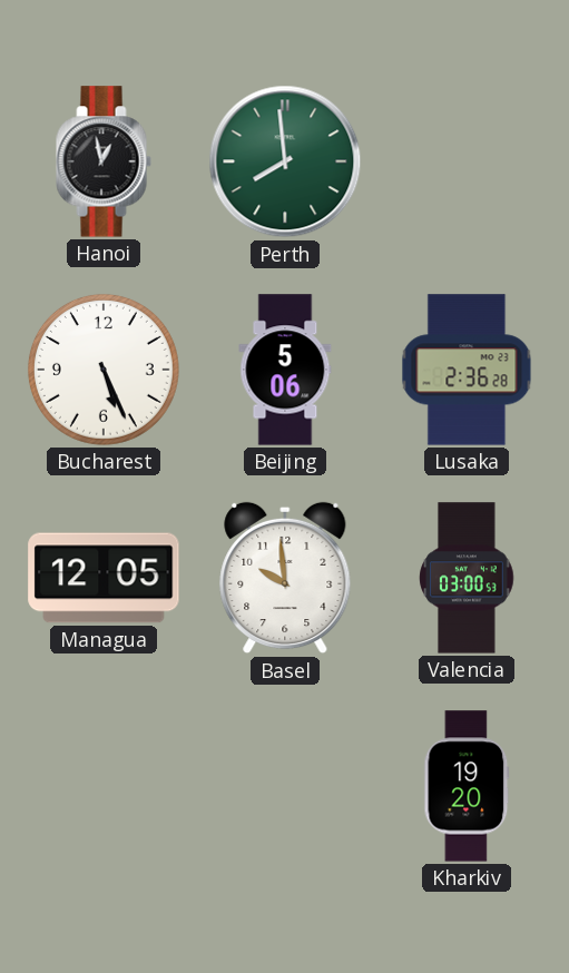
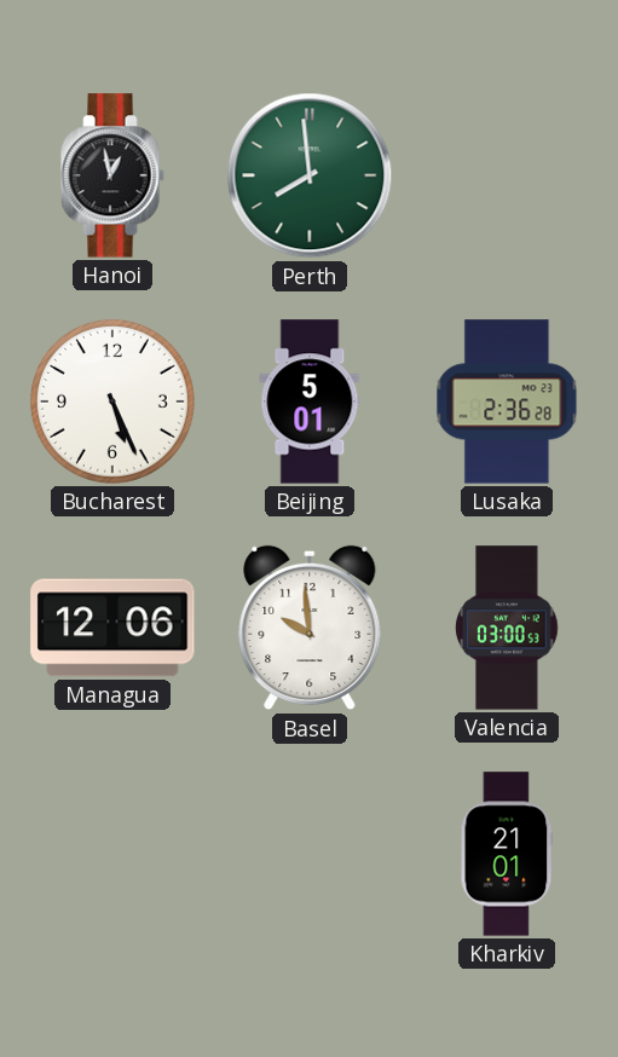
Beijing: 5:06 -> 5:01
Managua: 12:05 -> 12:06
Kharkiv: 19:20 -> 21:01
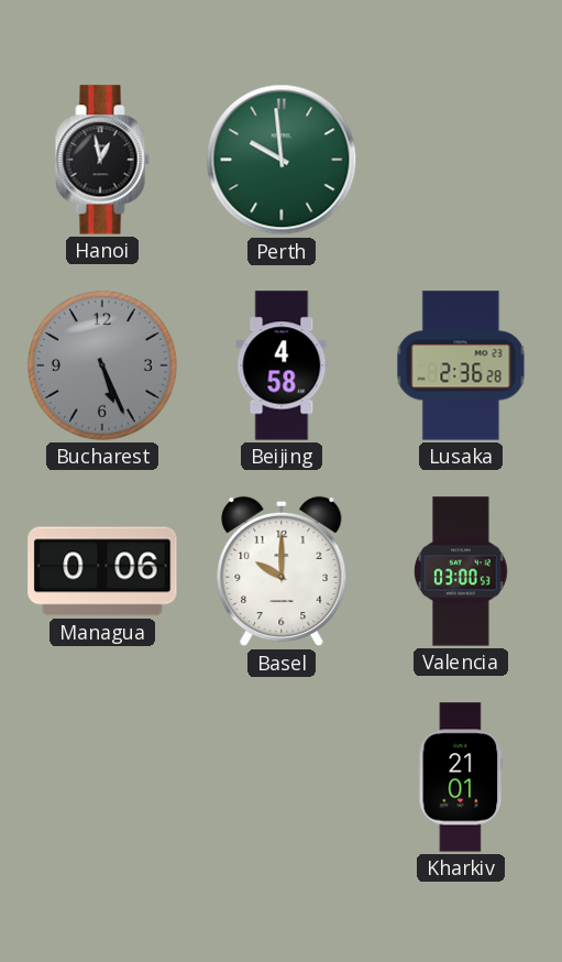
Perth: 7:59 -> 9:59
Bucharest dial: white -> grey
Beijing: 5:01 -> 4:58
Managua: 12:06 -> 0:06
Basel: 9:59 -> 10:00
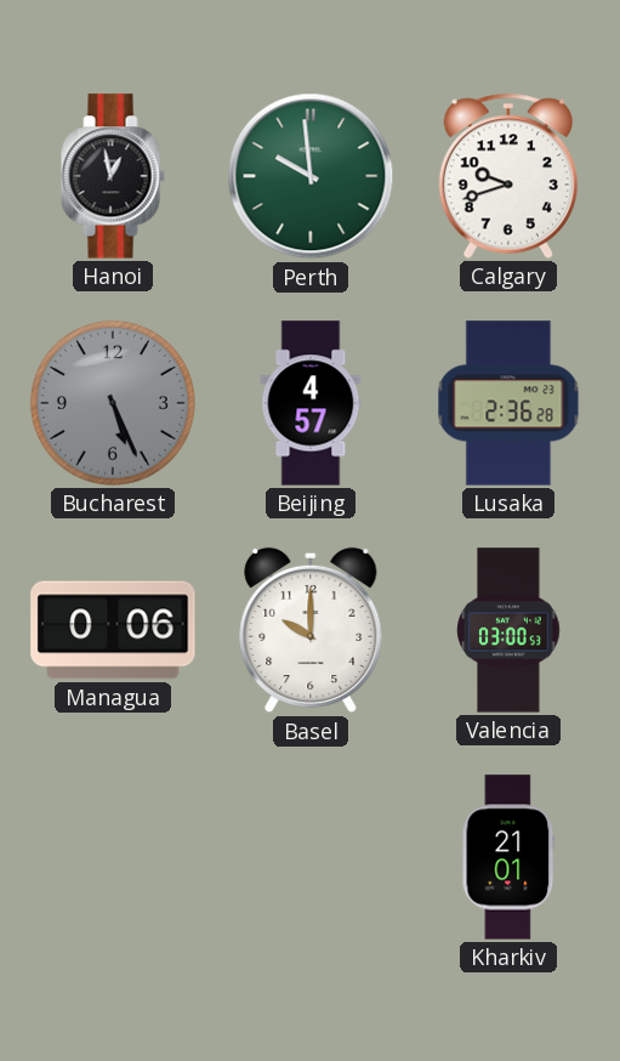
Calgary: none -> 9:42
Beijing: 4:58 -> 4:57
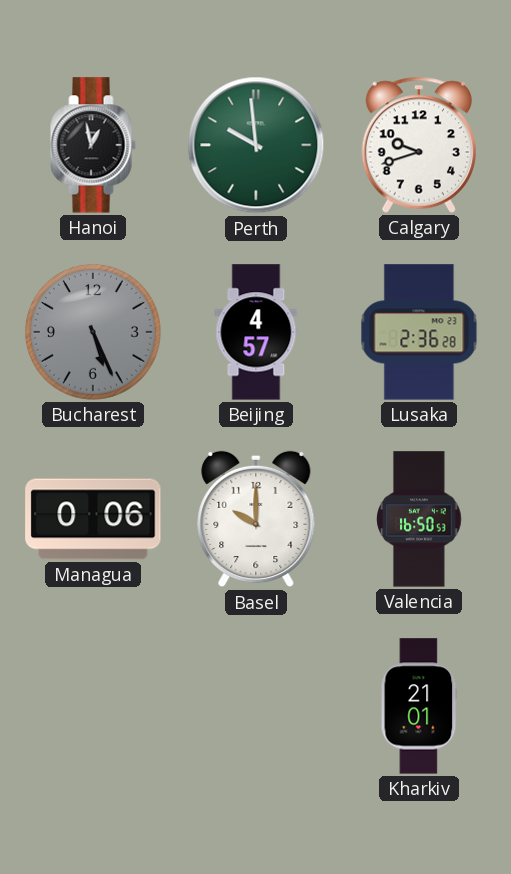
Valencia: 03:00 -> 16:50
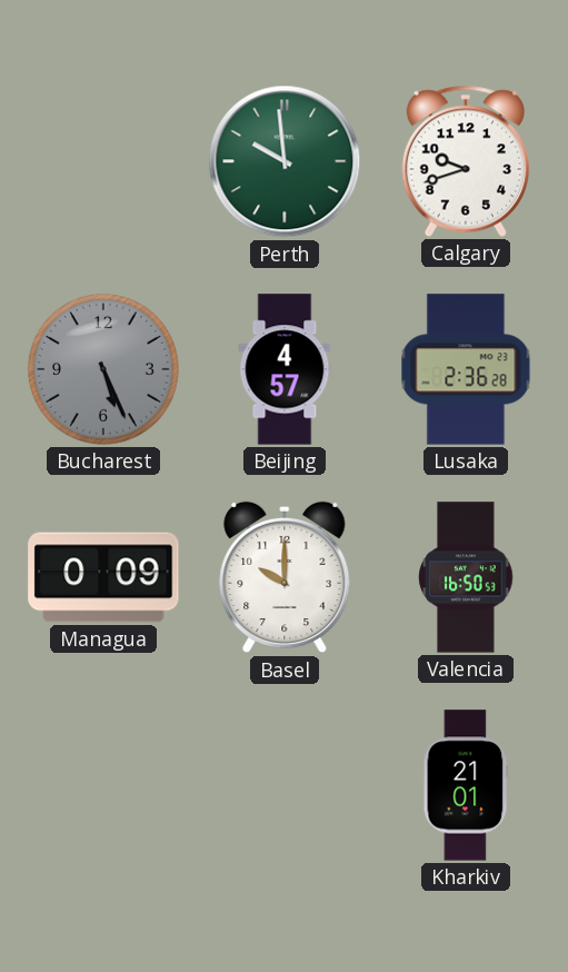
Hanoi: 12:58 -> none
Managua: 0:06 -> 0:09
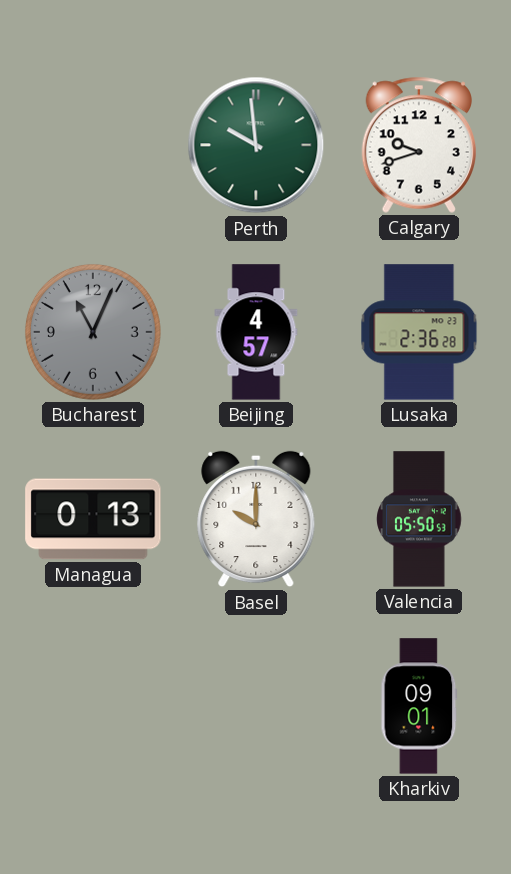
Bucharest: 5:26 -> 11:04
Managua: 0:09 -> 0:13
Valencia: 16:50 -> 05:50
Kharkiv: 21:01 -> 09:01
